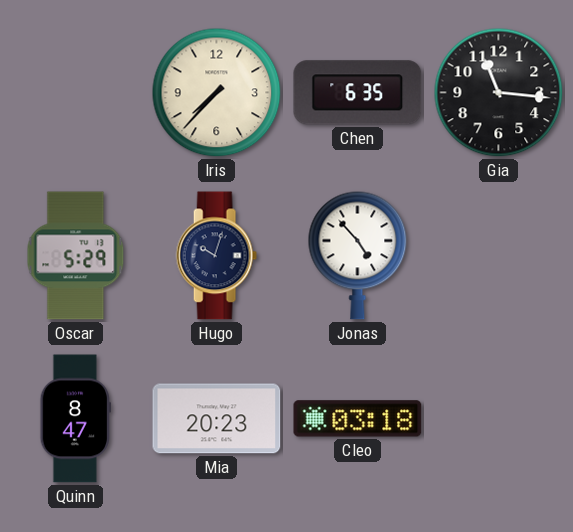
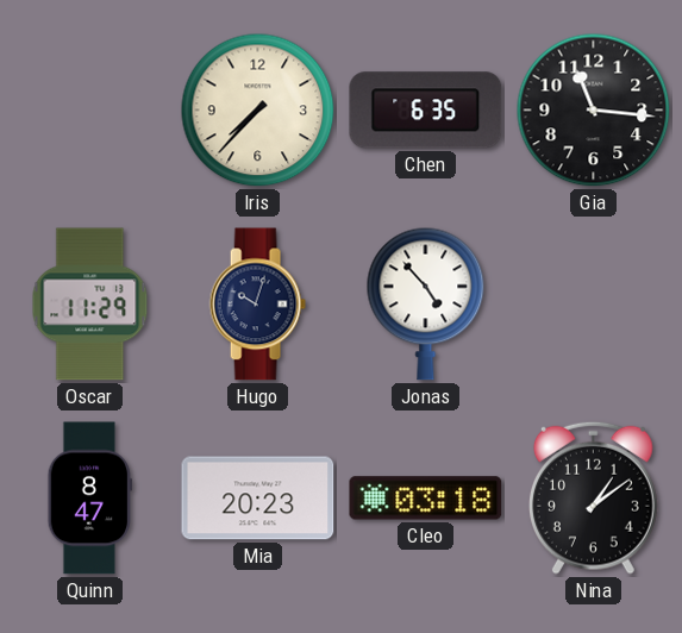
Oscar: 5:29 -> 11:29
Nina: none -> 1:09
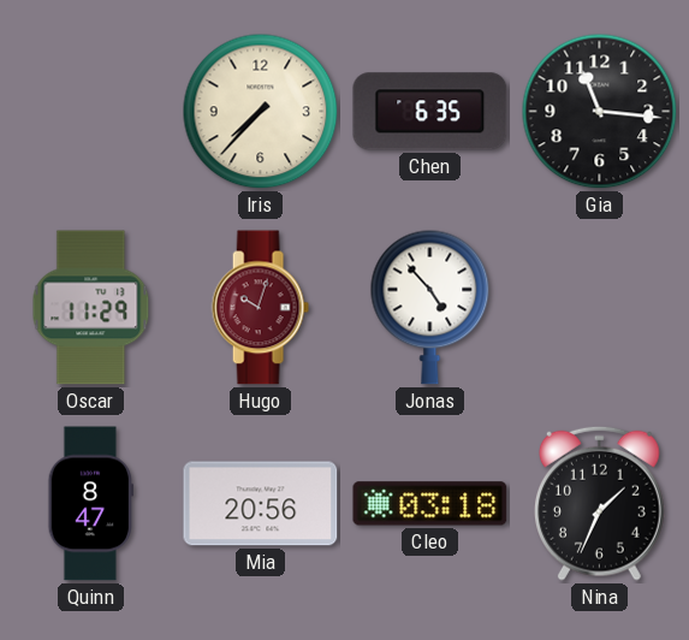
Hugo dial: navy -> burgundy
Mia: 20:23 -> 20:56
Nina: 1:09 -> 1:34
